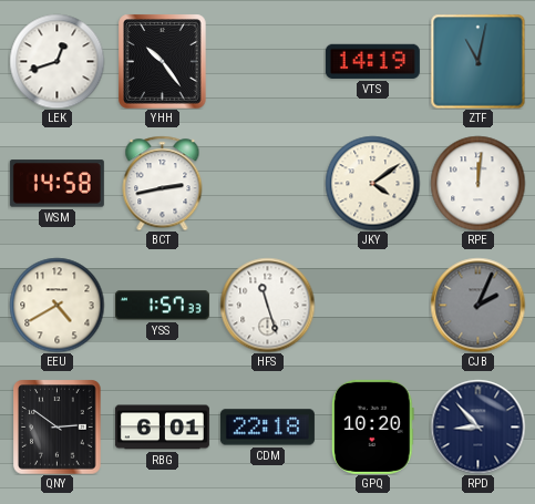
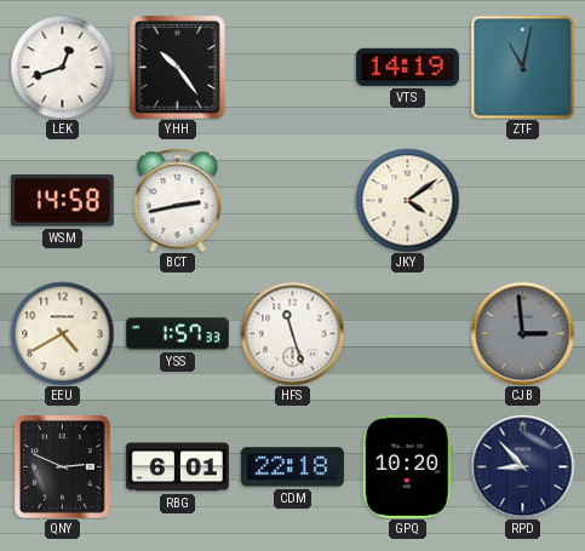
RPE: 12:01 -> none
CJB: 2:04 -> 2:59
QNY: 2:51 -> 2:49
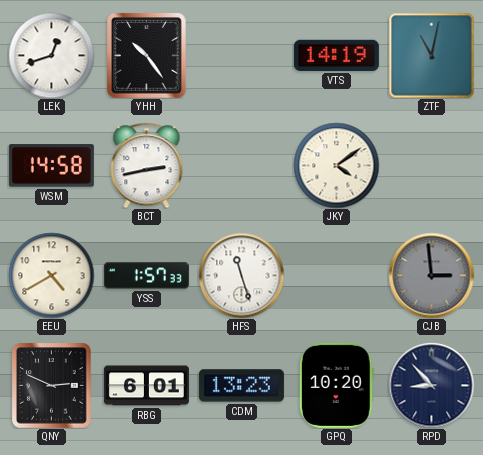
CDM: 22:18 -> 13:23
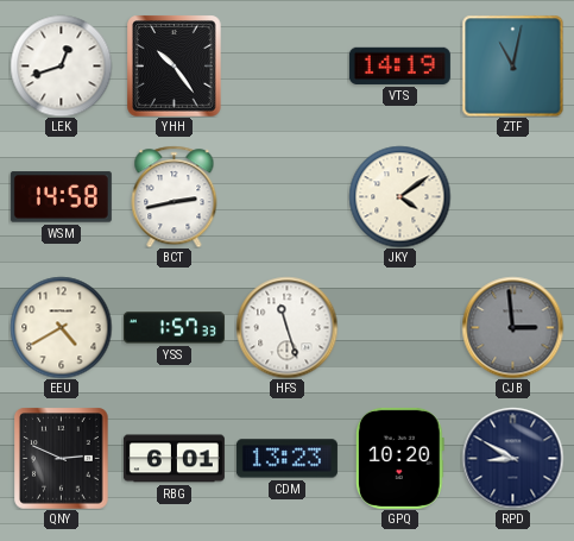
RPD: 8:53 -> 8:50
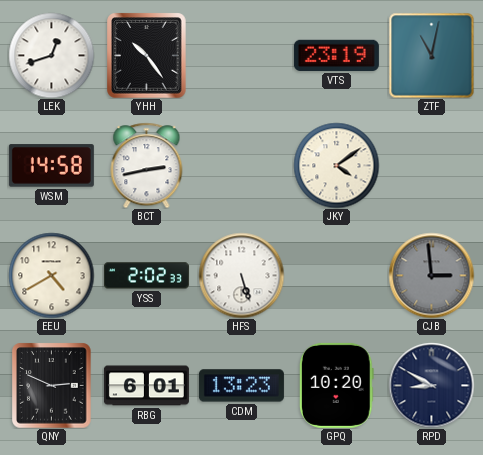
VTS: 14:19 -> 23:19
YSS: 1:57 -> 2:02
HFS: 11:27 -> 5:27
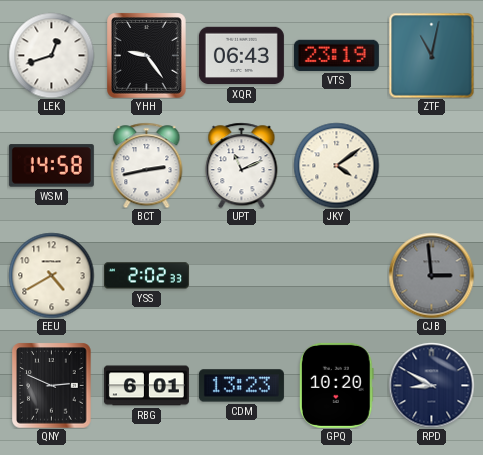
YHH: 10:24 -> 9:24
XQR: none -> 06:43
UPT: none -> 11:11
HFS: 5:27 -> none
